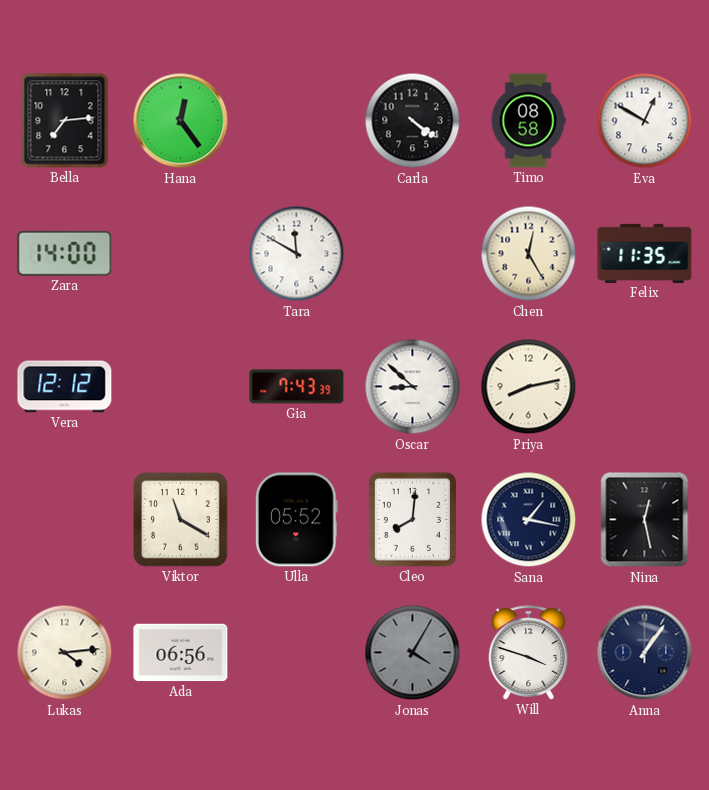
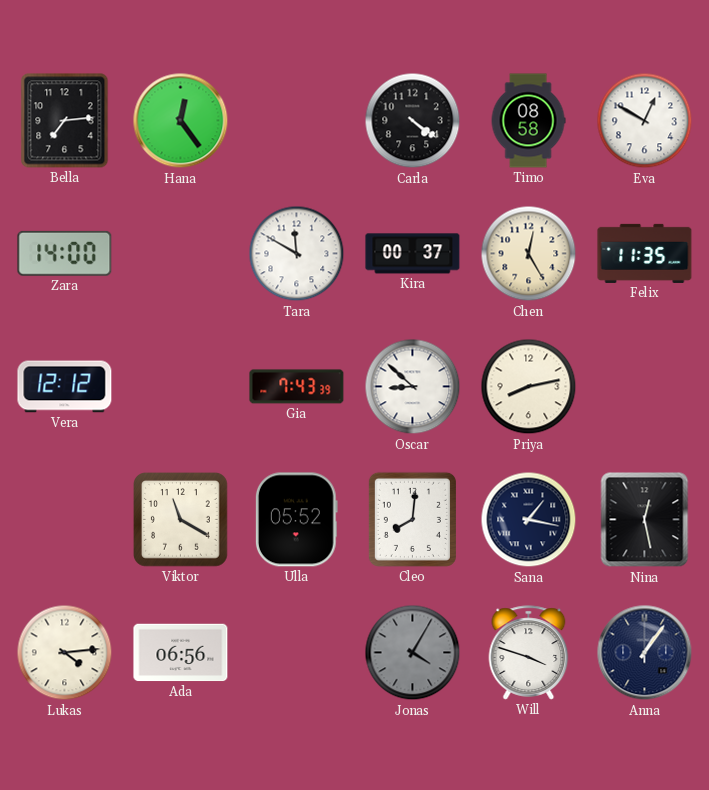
Kira: none -> 00:37
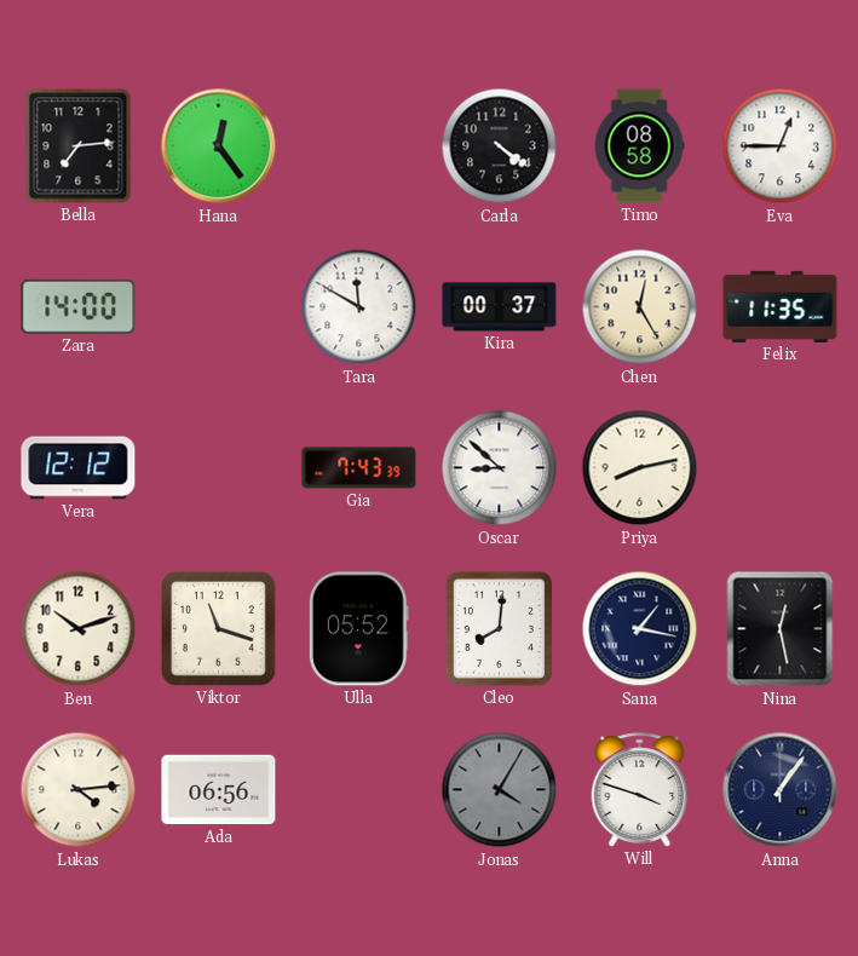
Eva: 12:50 -> 12:45
Ben: none -> 10:12
Viktor: 11:20 -> 11:18
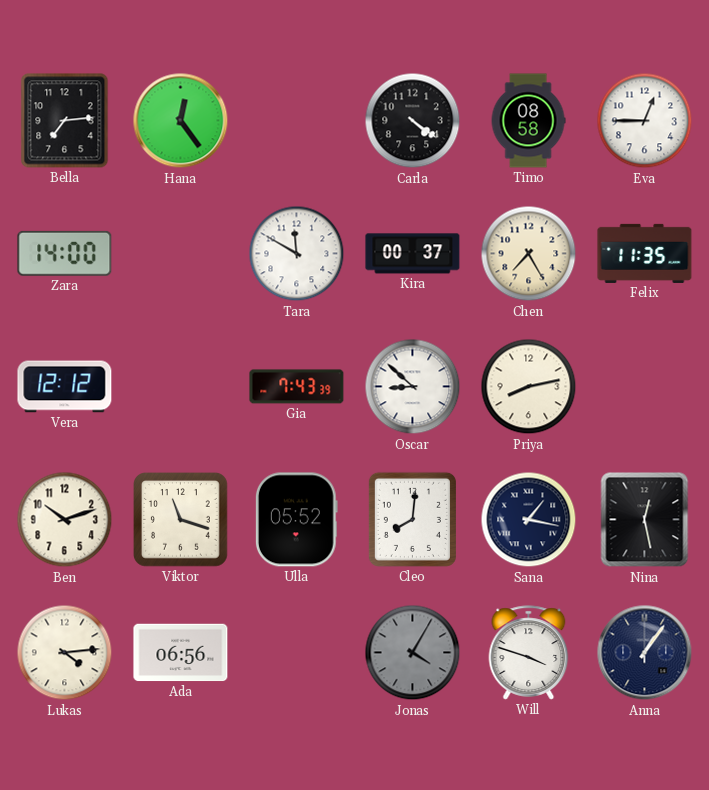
Chen: 12:25 -> 7:25
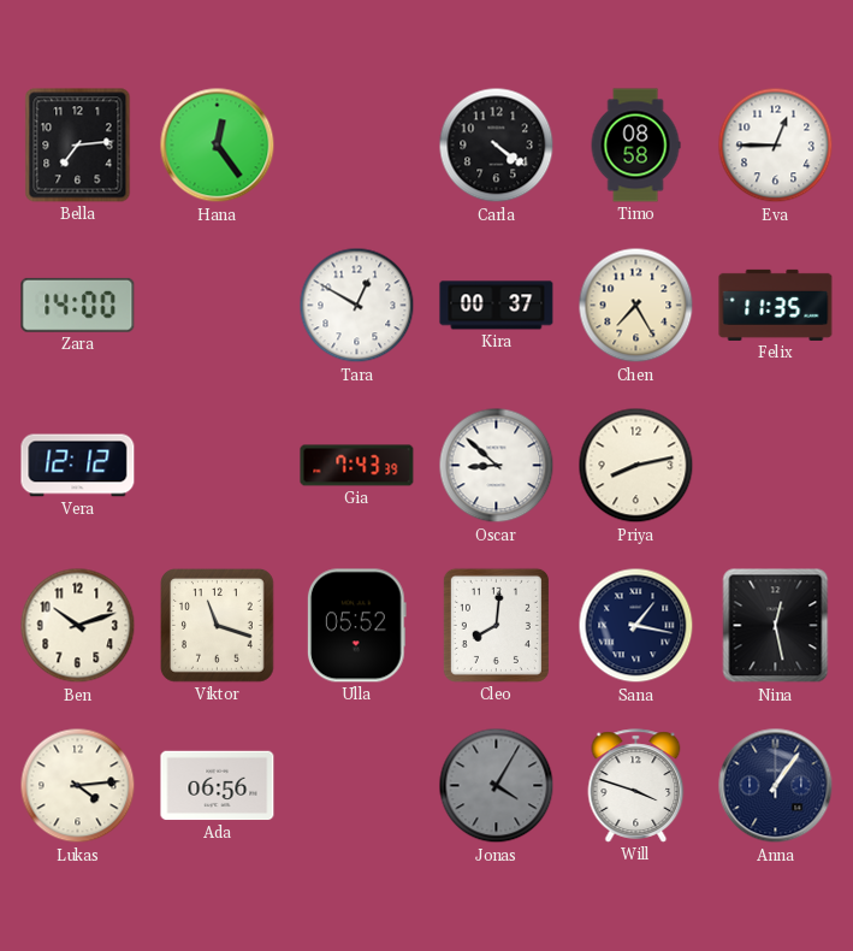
Tara: 11:50 -> 12:50
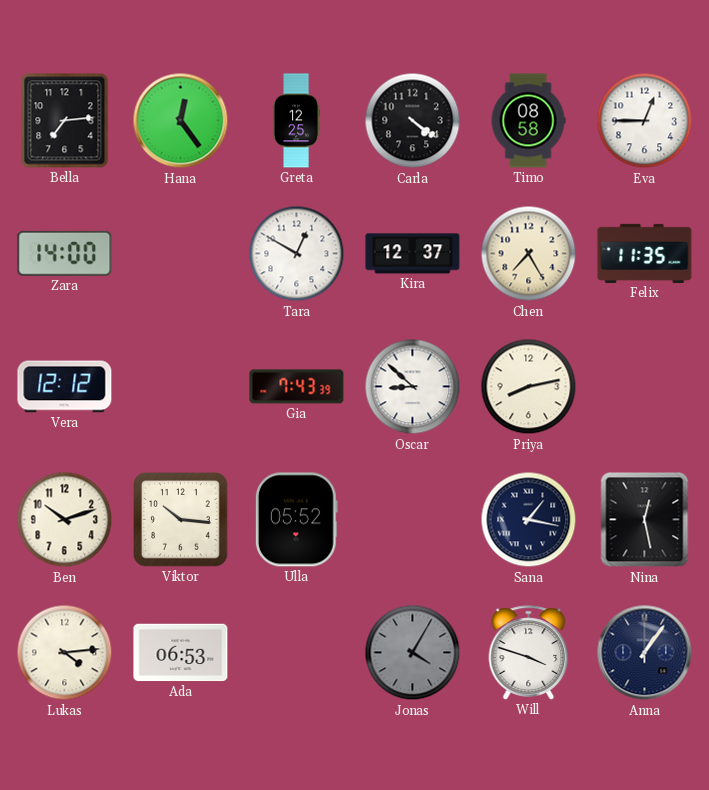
Greta: none -> 12:25
Kira: 00:37 -> 12:37
Viktor: 11:18 -> 10:16
Cleo: 8:01 -> none
Ada: 06:56 -> 06:53
